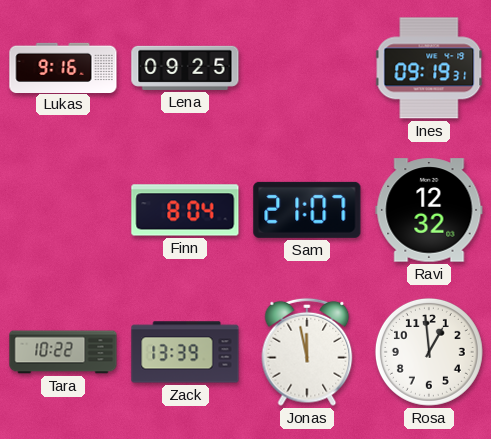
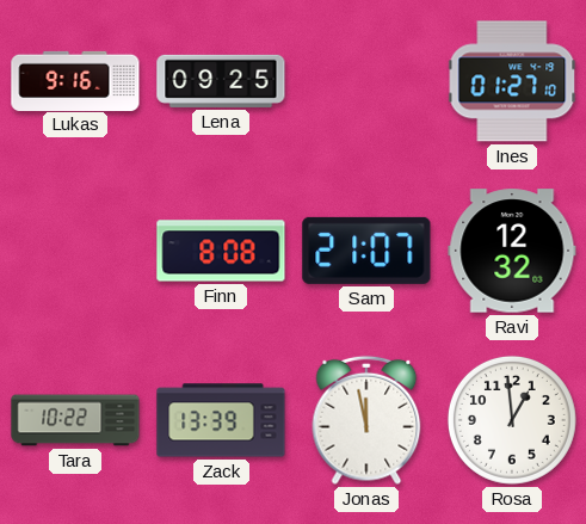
Ines: 09:19 -> 01:27
Finn: 8:04 -> 8:08
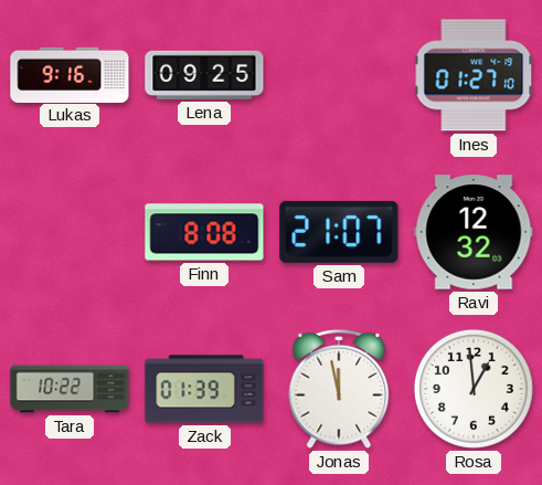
Zack: 13:39 -> 01:39
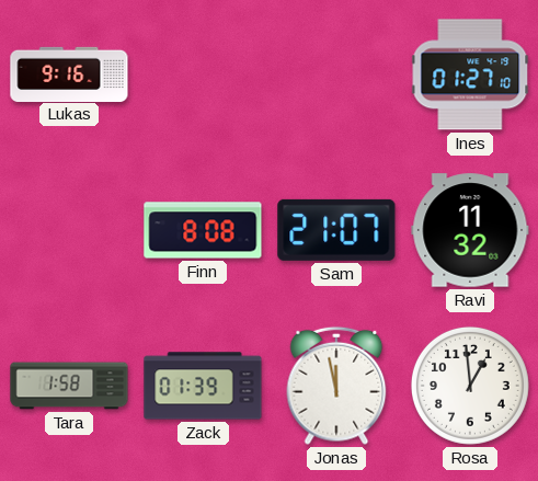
Lena: 09:25 -> none
Ravi: 12:32 -> 11:32
Tara: 10:22 -> 1:58
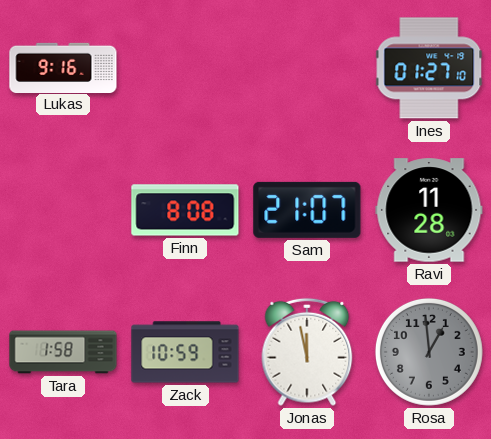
Ravi: 11:32 -> 11:28
Zack: 01:39 -> 10:59
Rosa dial: white -> grey
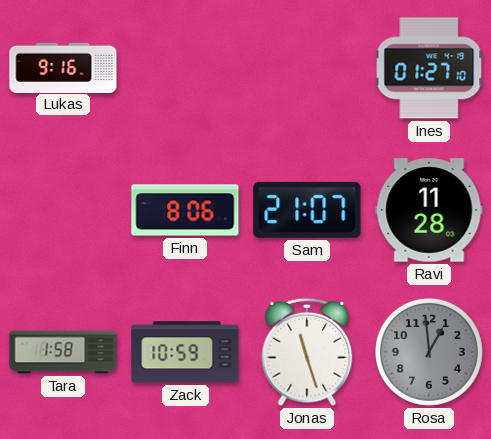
Finn: 8:08 -> 8:06
Jonas: 11:58 -> 11:27
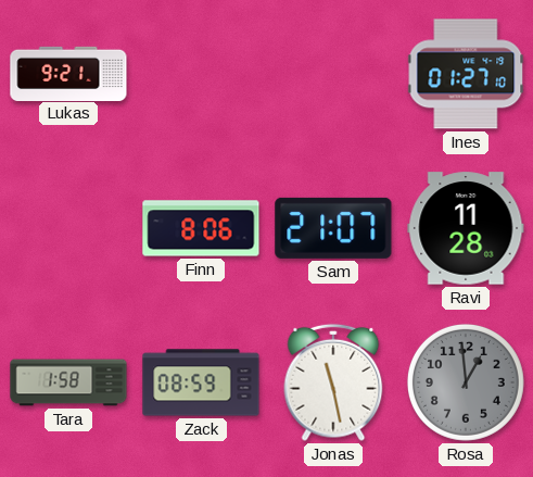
Lukas: 9:16 -> 9:21
Zack: 10:59 -> 08:59
Jonas: 11:27 -> 11:28
